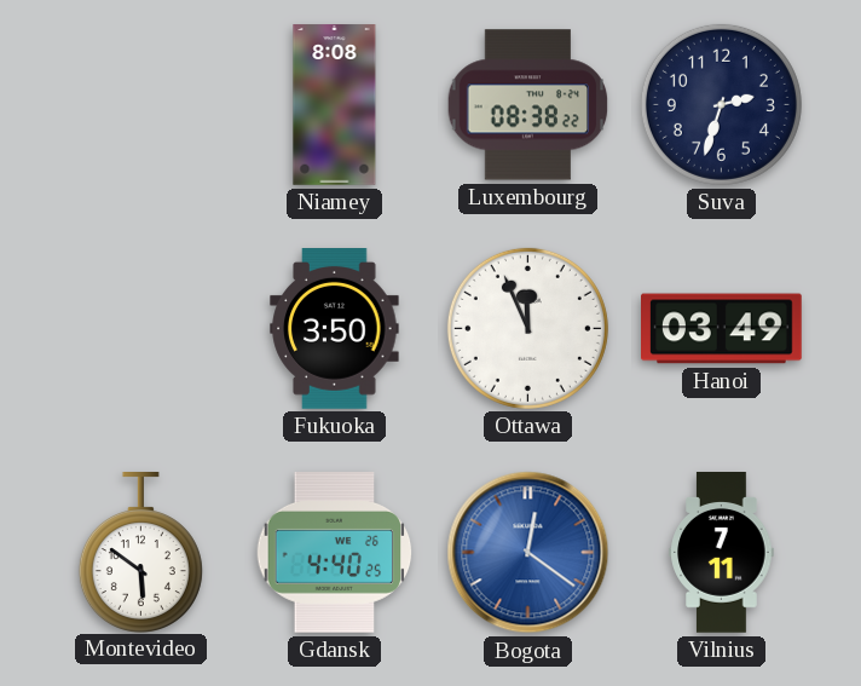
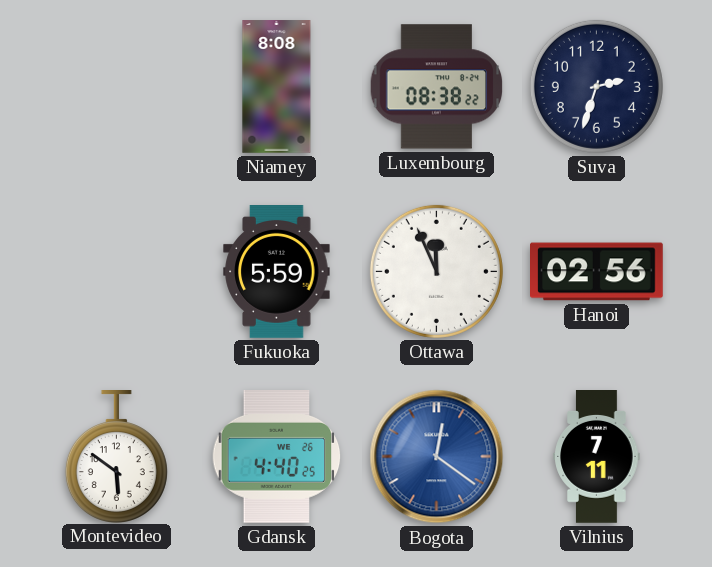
Fukuoka: 3:50 -> 5:59
Hanoi: 03:49 -> 02:56
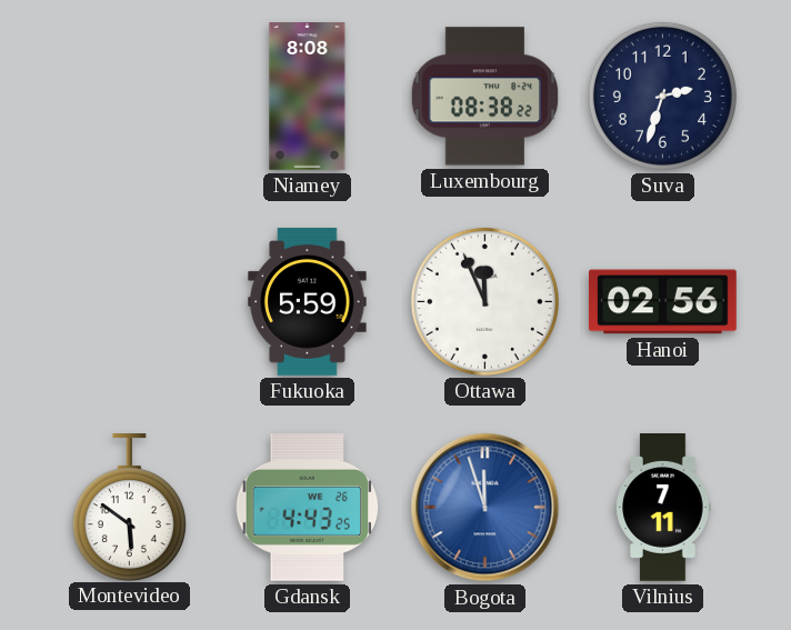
Gdansk: 4:40 -> 4:43
Bogota: 12:21 -> 11:57
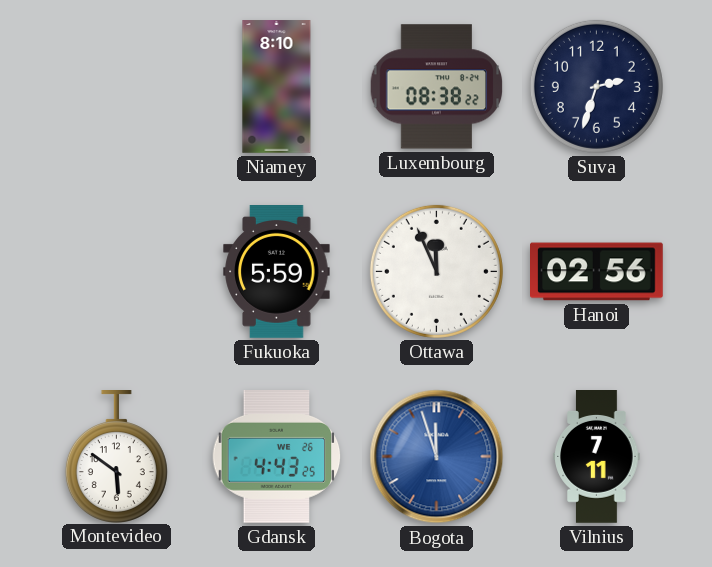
Niamey: 8:08 -> 8:10
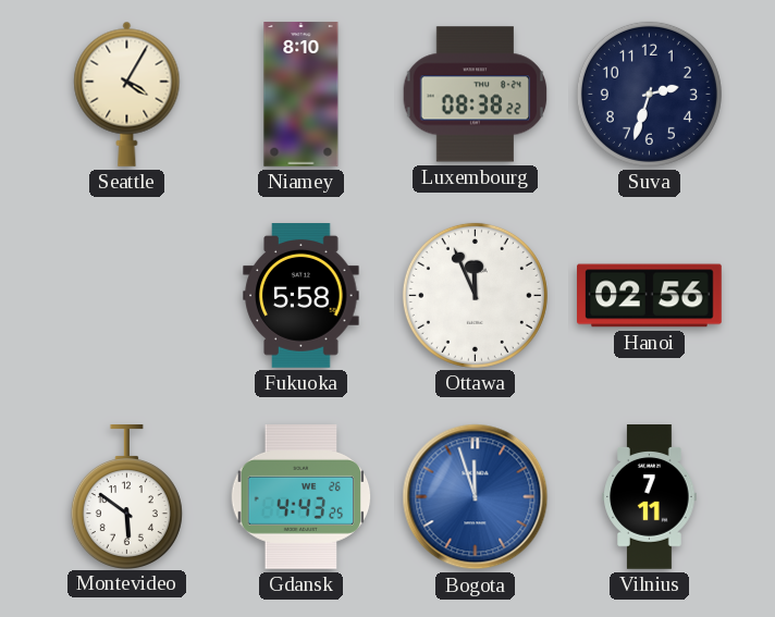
Seattle: none -> 4:05
Fukuoka: 5:59 -> 5:58
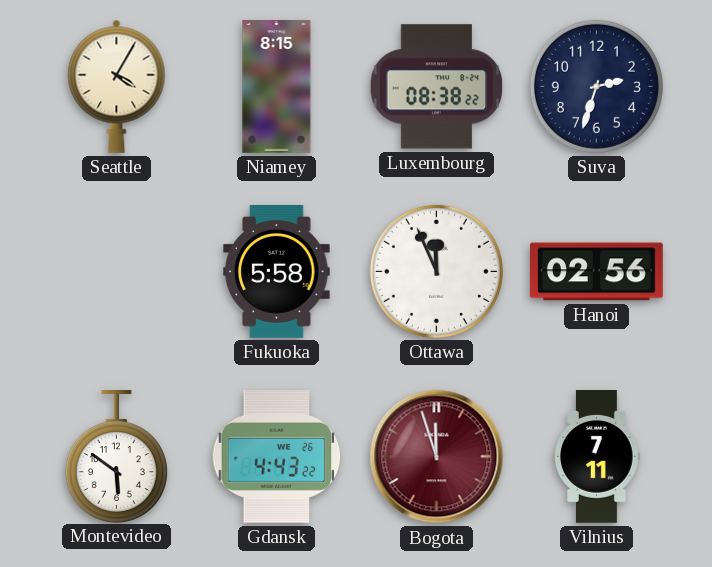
Niamey: 8:10 -> 8:15
Gdansk: 4:43:25 -> 4:43:22
Bogota dial: blue -> burgundy
